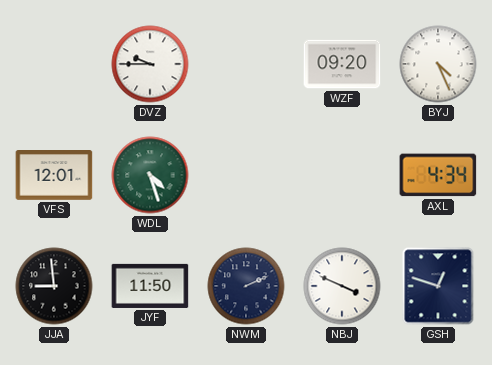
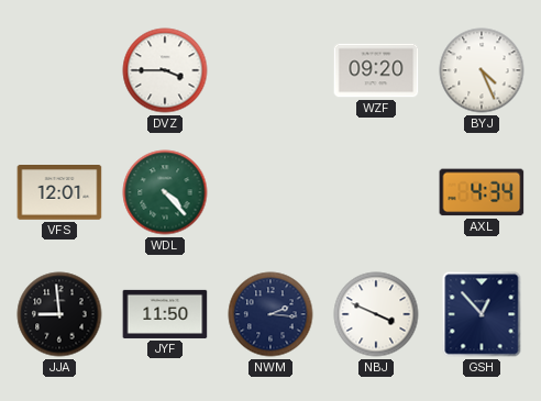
DVZ: 9:45 -> 3:45
WDL: 4:27 -> 4:23
NWM: 2:11 -> 2:16
GSH: 12:48 -> 12:53
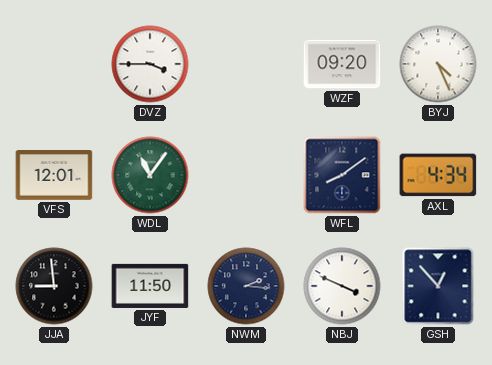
WDL: 4:23 -> 11:06
WFL: none -> 8:09
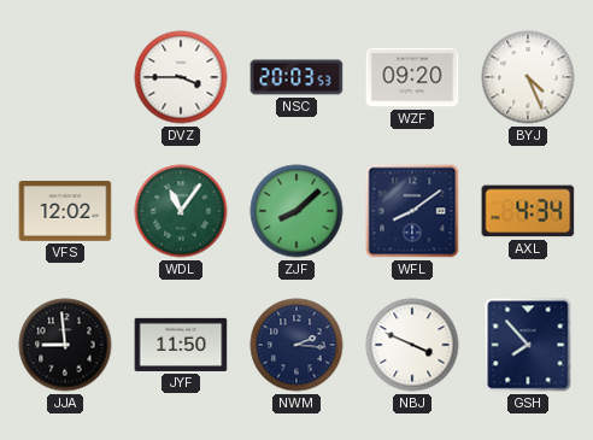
NSC: none -> 20:03
VFS: 12:01 -> 12:02
ZJF: none -> 8:08
GSH: 12:53 -> 7:53
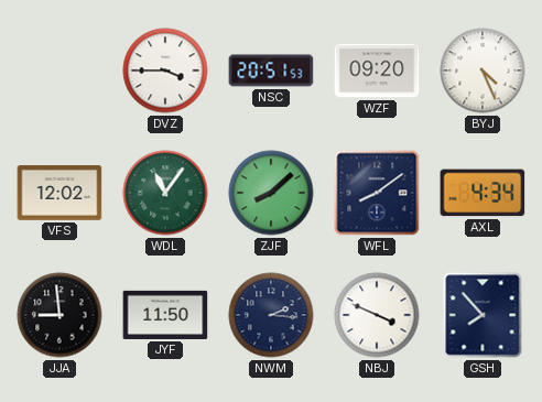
NSC: 20:03 -> 20:51
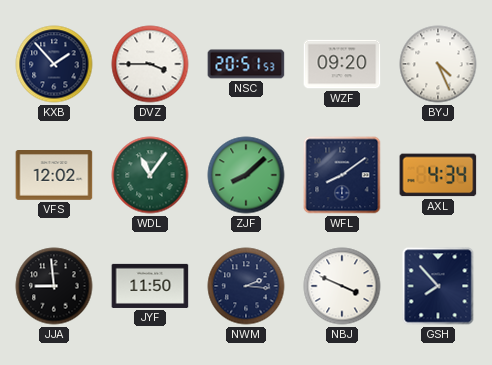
KXB: none -> 1:53
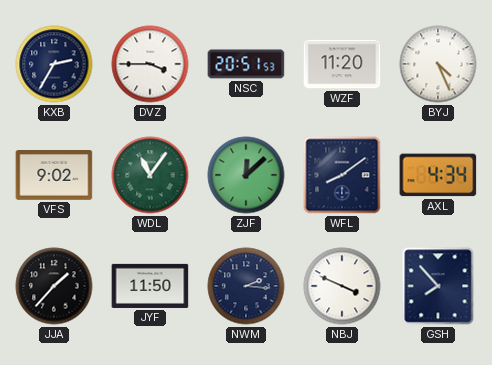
KXB: 1:53 -> 2:35
WZF: 09:20 -> 11:20
VFS: 12:02 -> 9:02
ZJF: 8:08 -> 12:08
JJA: 8:59 -> 1:37
